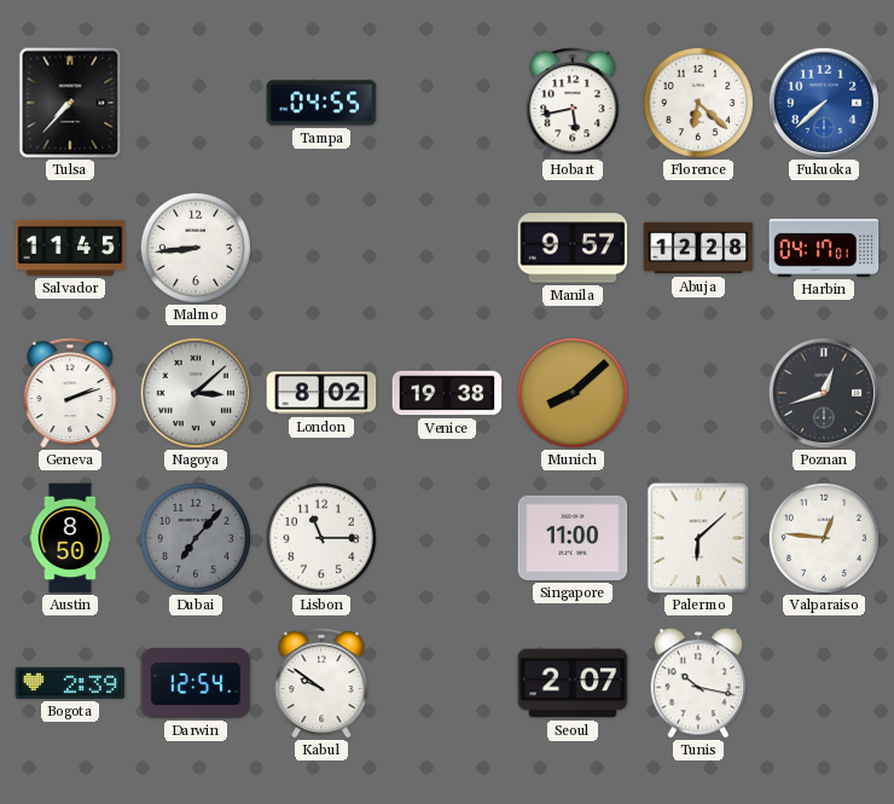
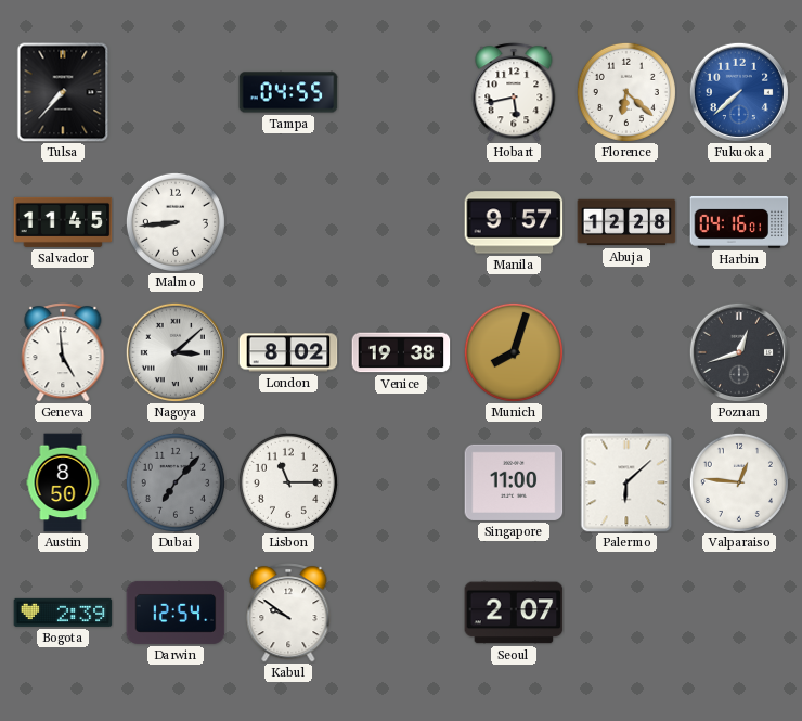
Harbin: 04:17 -> 04:16
Geneva: 2:12 -> 4:59
Munich: 8:08 -> 8:03
Tunis: 10:17 -> none
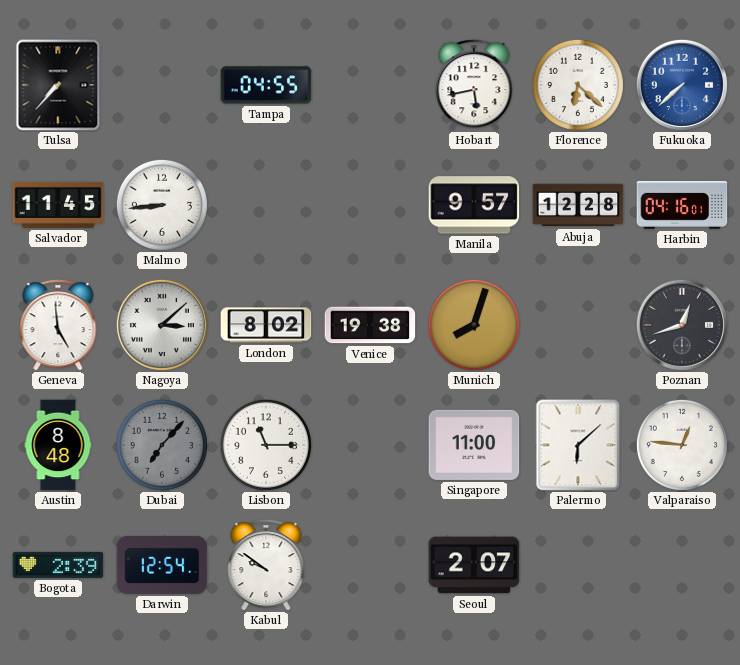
Austin: 8:50 -> 8:48
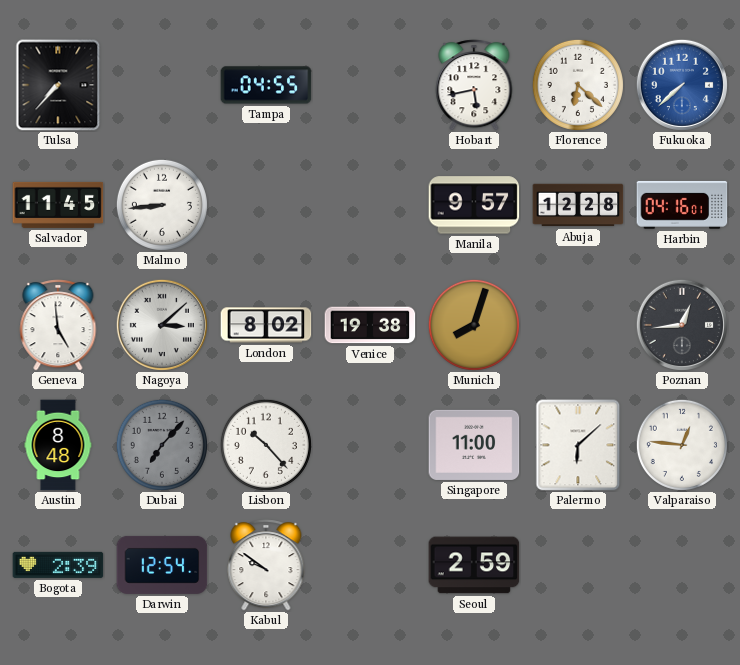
Poznan: 12:42 -> 12:44
Lisbon: 11:15 -> 10:23
Seoul: 2:07 -> 2:59
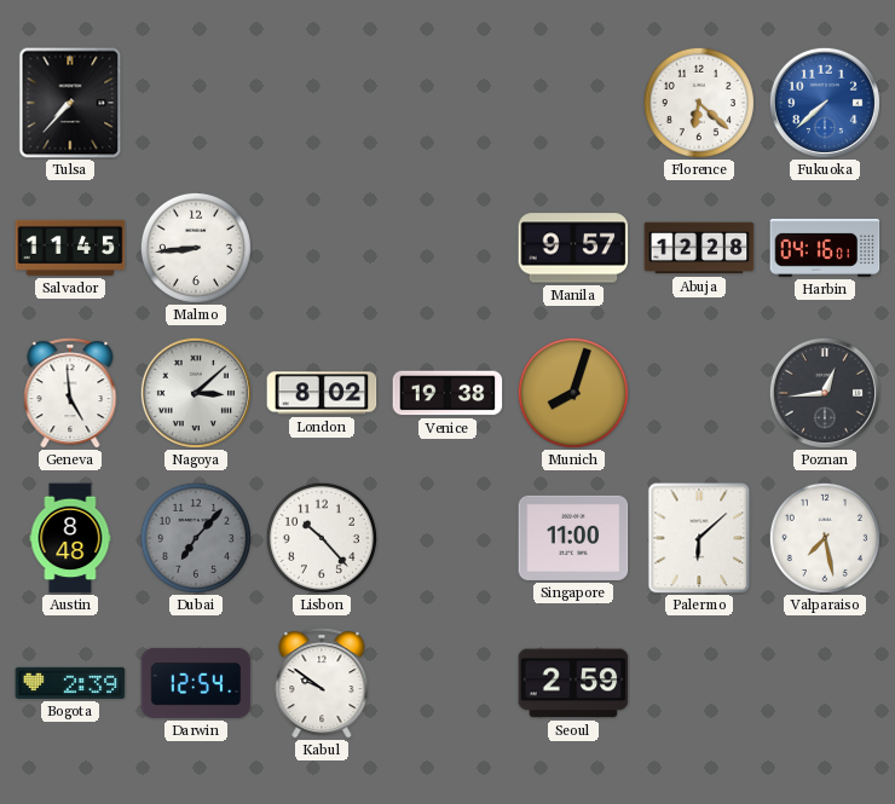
Tampa: 04:55 -> none
Hobart: 5:43 -> none
Valparaiso: 12:46 -> 7:28
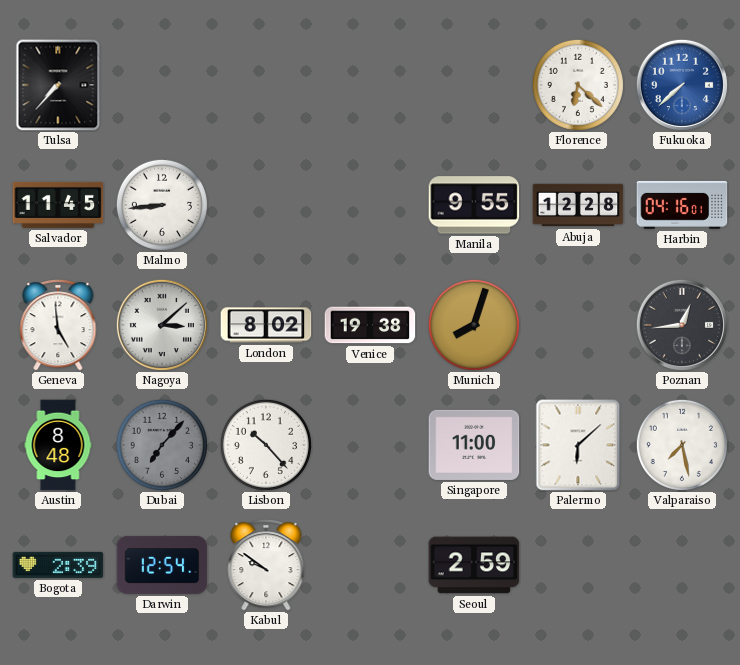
Manila: 9:57 -> 9:55
